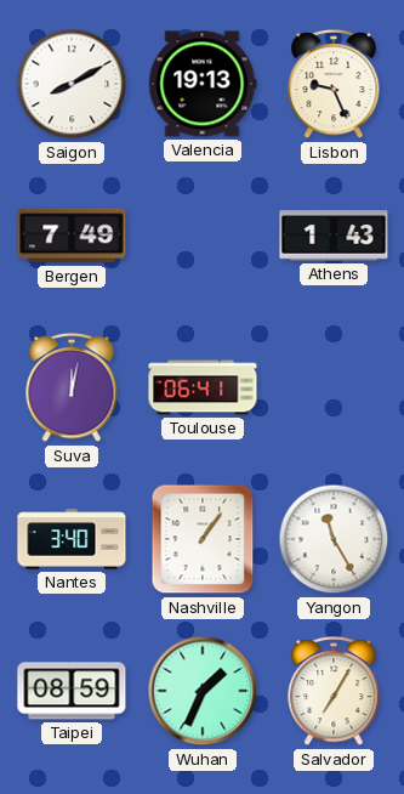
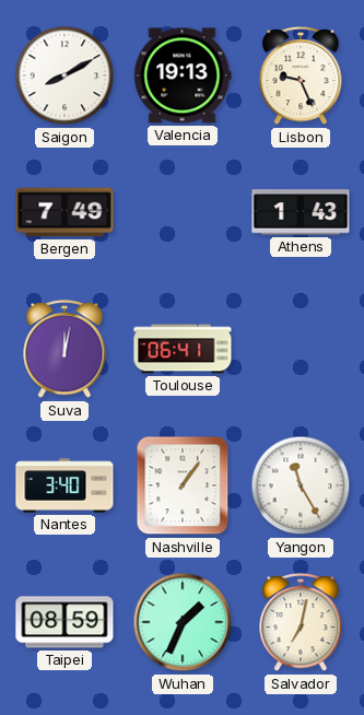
Salvador: 7:05 -> 7:02
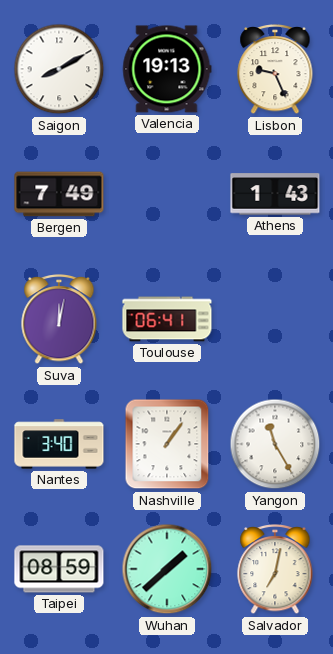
Wuhan: 1:34 -> 1:38
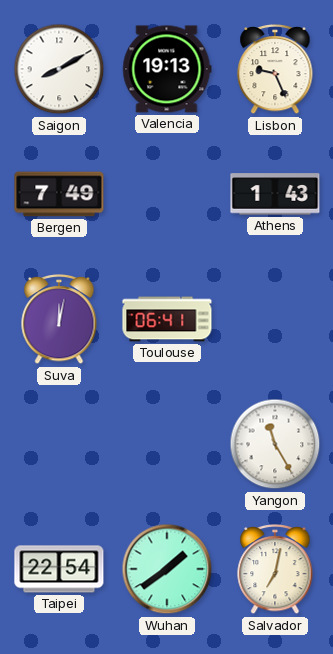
Nantes: 3:40 -> none
Nashville: 1:06 -> none
Taipei: 08:59 -> 22:54
Wuhan: 1:38 -> 1:39
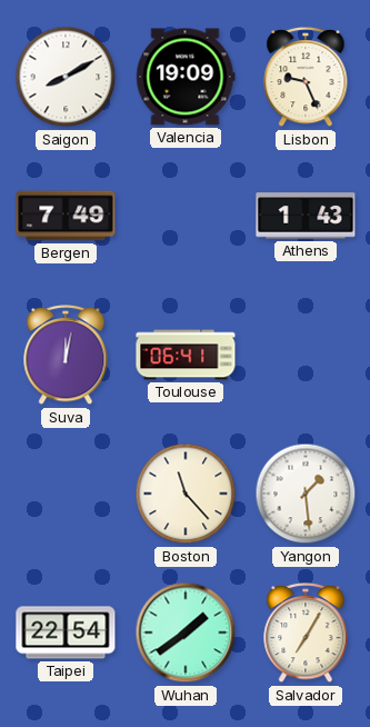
Valencia: 19:13 -> 19:09
Boston: none -> 11:23
Yangon: 11:25 -> 1:29
Salvador: 7:02 -> 7:05
